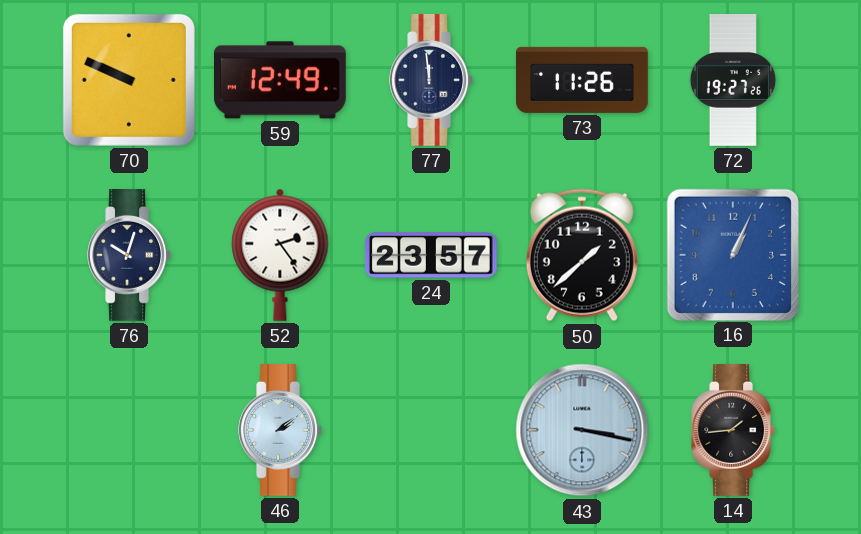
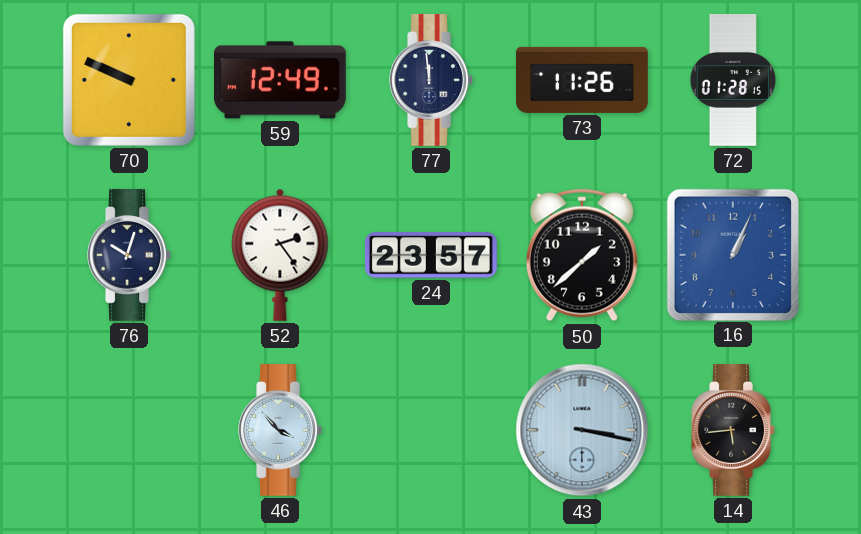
72: 19:27 -> 01:28
46: 2:09 -> 3:53
14: 1:44 -> 5:44
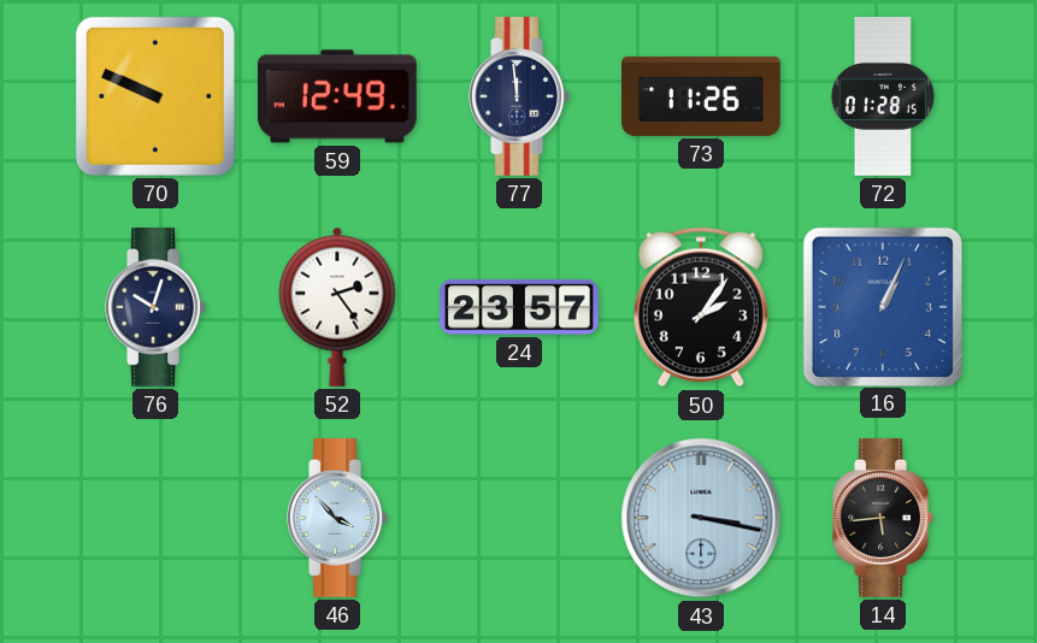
50: 1:38 -> 2:06
